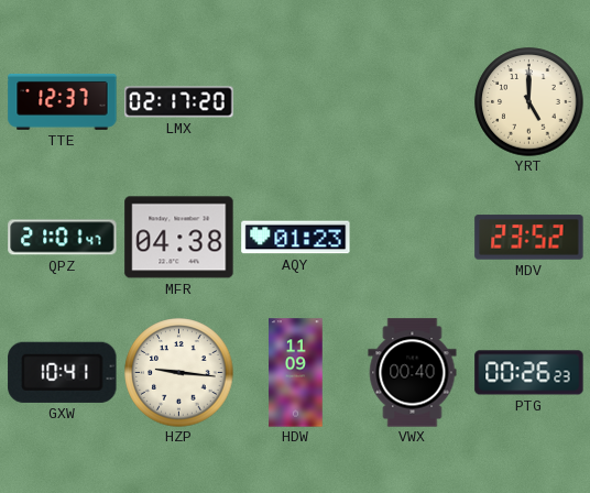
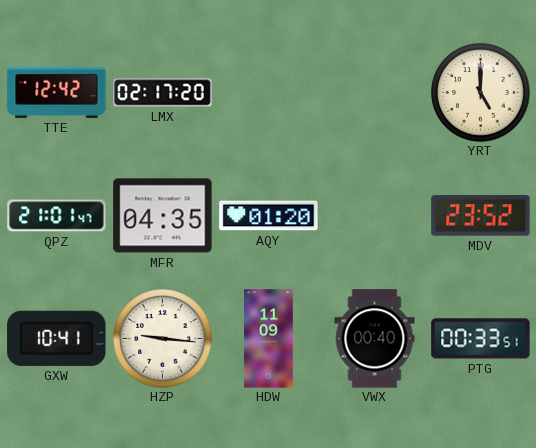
TTE: 12:37 -> 12:42
MFR: 04:38 -> 04:35
AQY: 01:23 -> 01:20
PTG: 00:26 -> 00:33
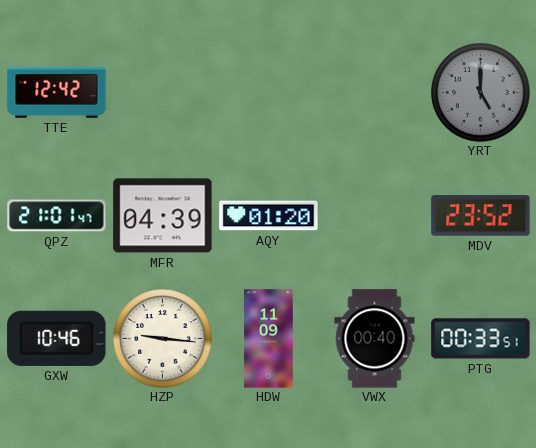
LMX: 02:17 -> none
YRT dial: cream -> grey
MFR: 04:35 -> 04:39
GXW: 10:41 -> 10:46
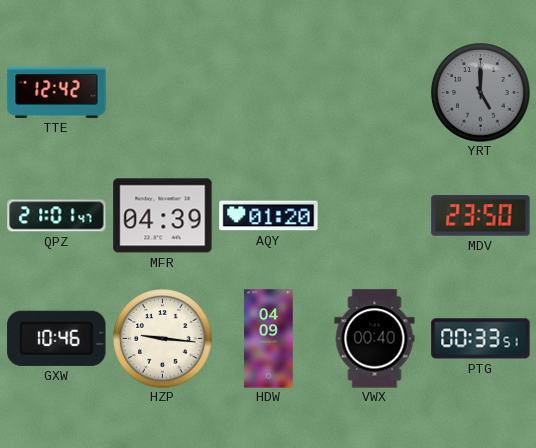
MDV: 23:52 -> 23:50
HDW: 11:09 -> 04:09
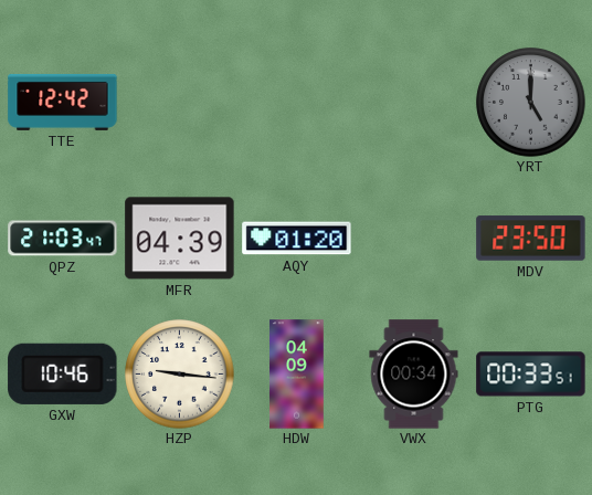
QPZ: 21:01 -> 21:03
VWX: 00:40 -> 00:34
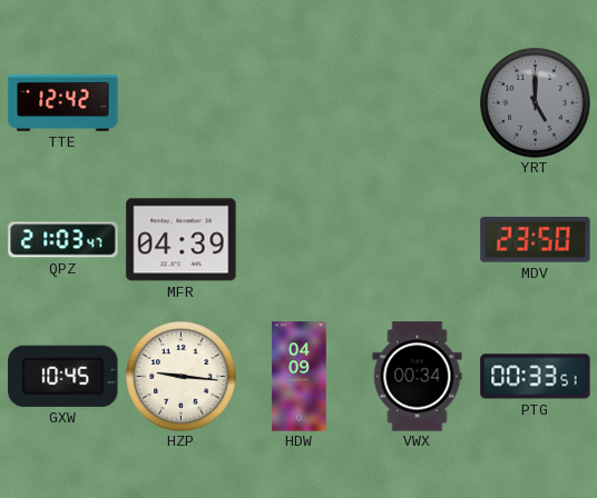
AQY: 01:20 -> none
GXW: 10:46 -> 10:45
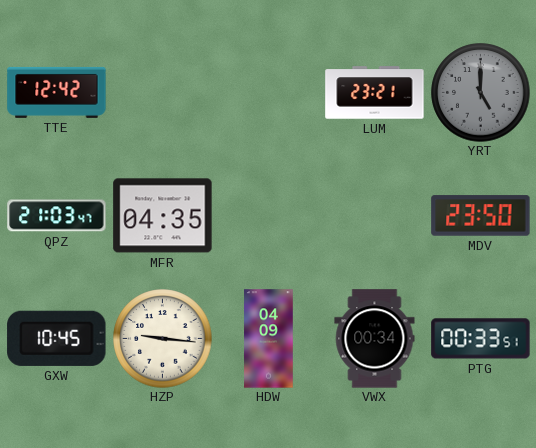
LUM: none -> 23:21
MFR: 04:39 -> 04:35
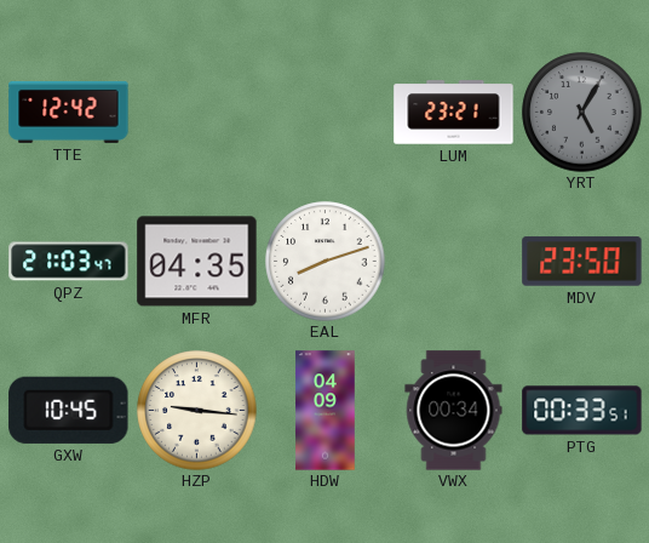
YRT: 5:00 -> 5:05
EAL: none -> 8:12
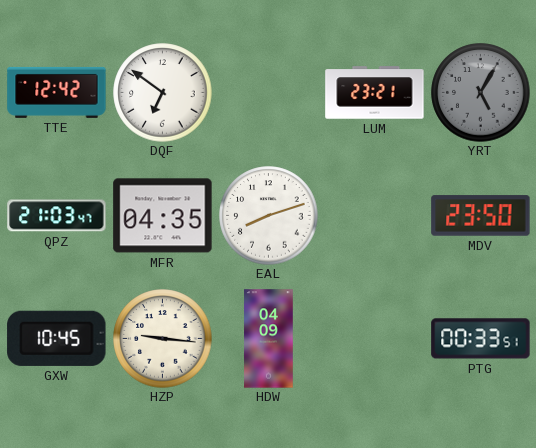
DQF: none -> 6:51
VWX: 00:34 -> none
